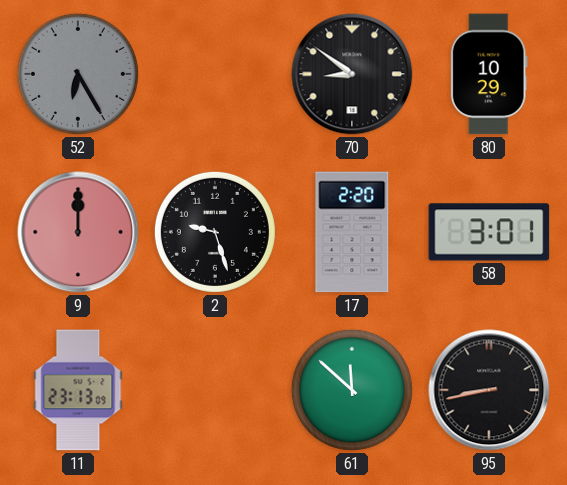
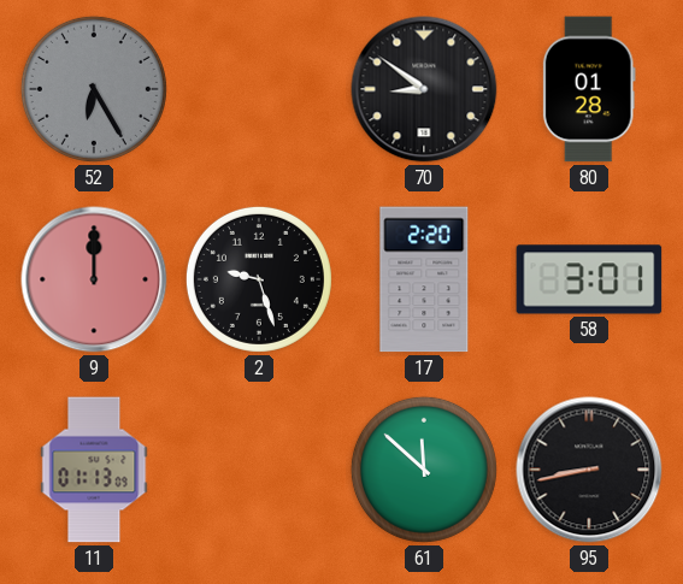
80: 10:29 -> 01:28
11: 23:13 -> 01:13
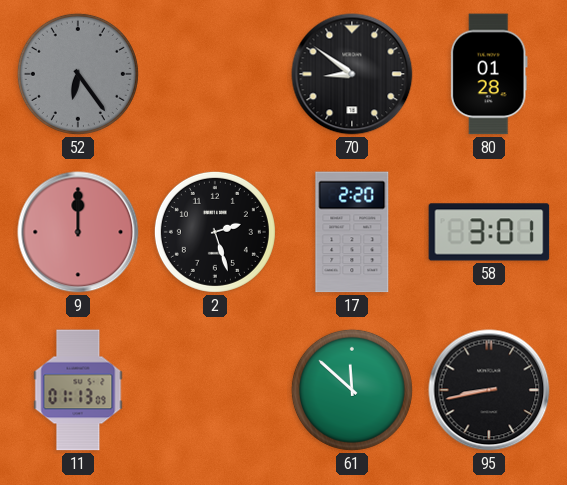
52: 6:25 -> 6:24
2: 9:27 -> 2:27
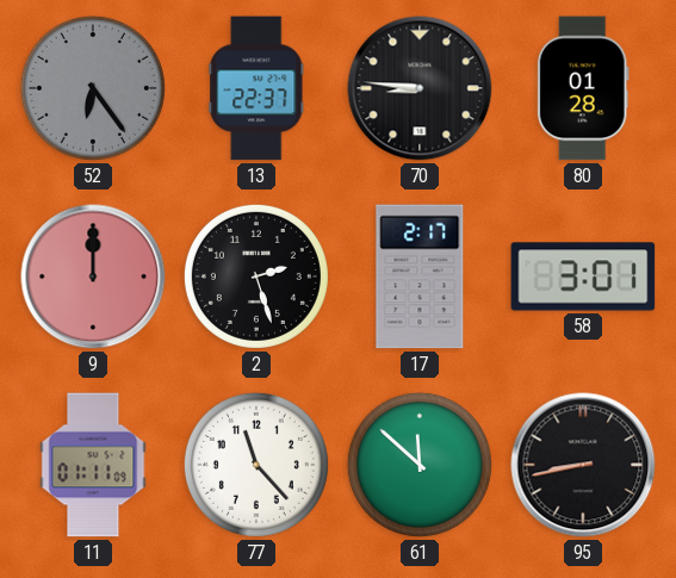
13: none -> 22:37
70: 8:51 -> 8:46
17: 2:20 -> 2:17
11: 01:13 -> 01:11
77: none -> 11:23
